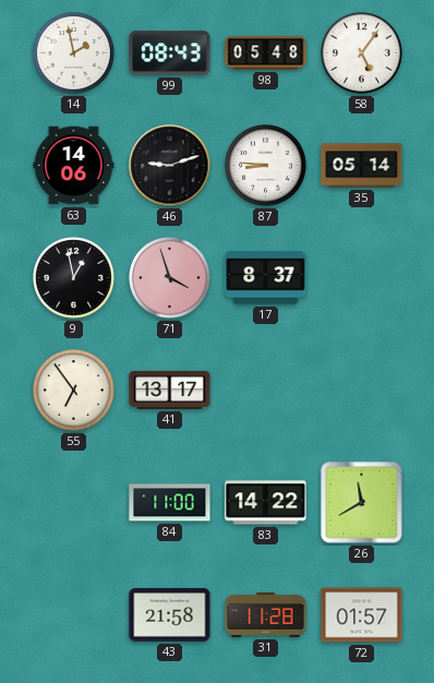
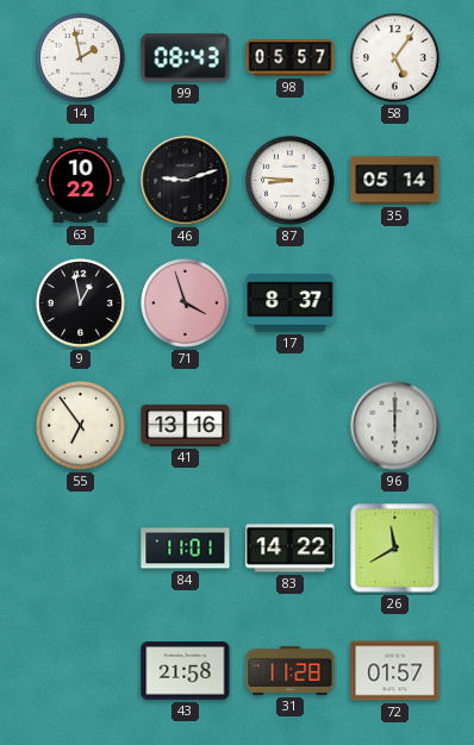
98: 05:48 -> 05:57
63: 14:06 -> 10:22
41: 13:17 -> 13:16
96: none -> 6:00
84: 11:00 -> 11:01
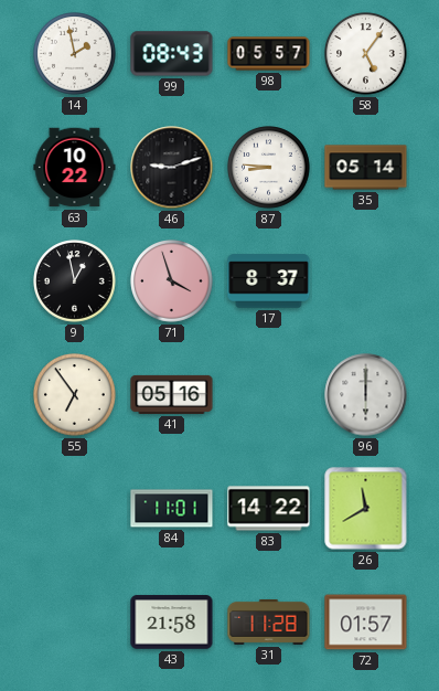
41: 13:16 -> 05:16
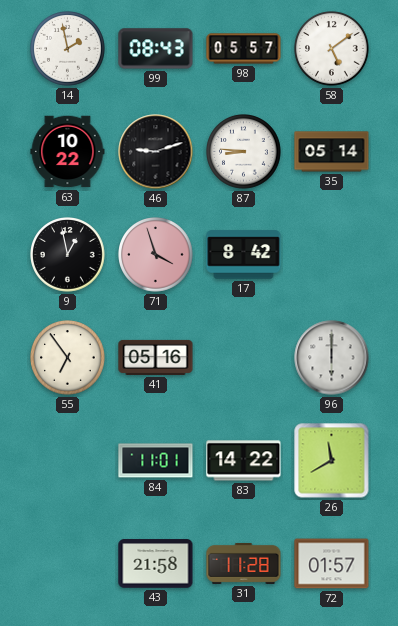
58: 5:06 -> 5:09
17: 8:37 -> 8:42
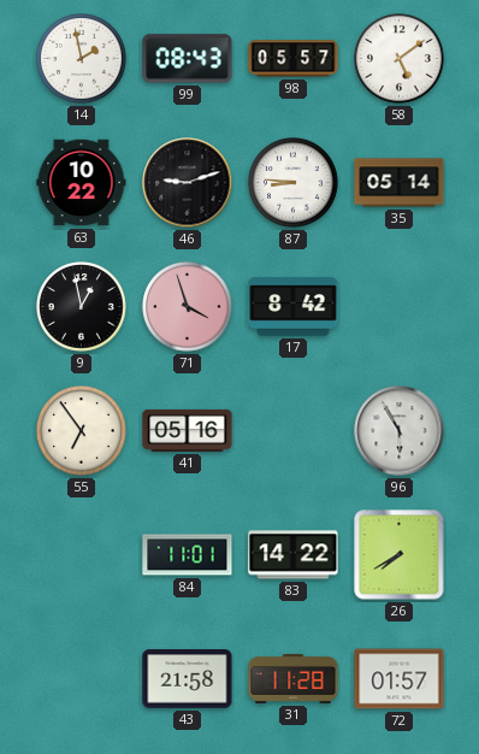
96: 6:00 -> 5:55
26: 11:40 -> 7:40
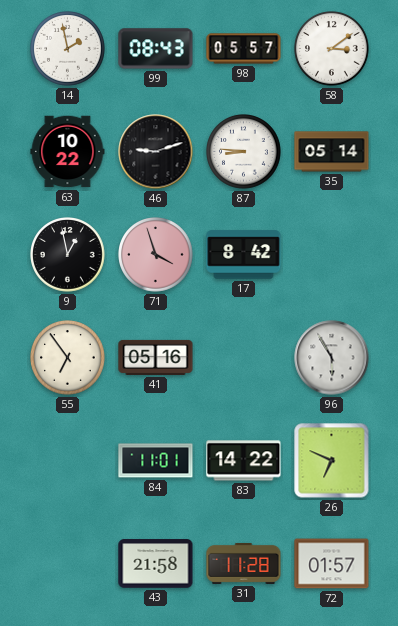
58: 5:09 -> 3:09
26: 7:40 -> 6:49
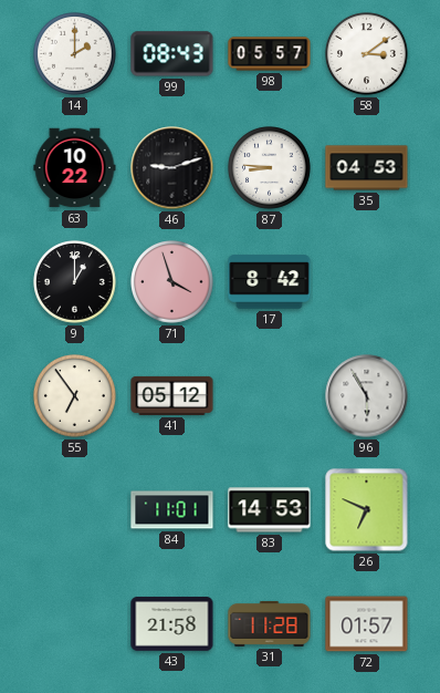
14: 1:58 -> 2:00
35: 05:14 -> 04:53
9: 12:58 -> 1:00
41: 05:16 -> 05:12
83: 14:22 -> 14:53
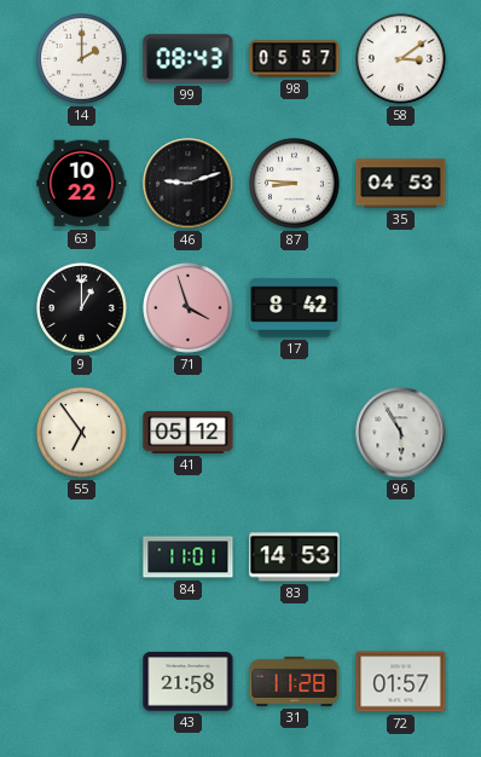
26: 6:49 -> none
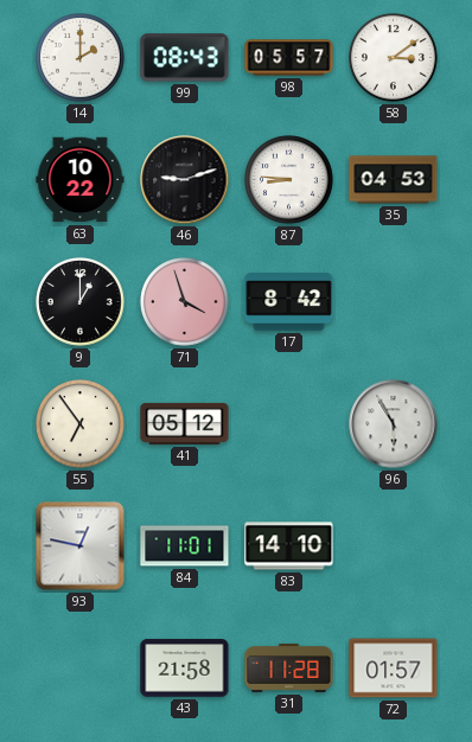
93: none -> 12:47
83: 14:53 -> 14:10
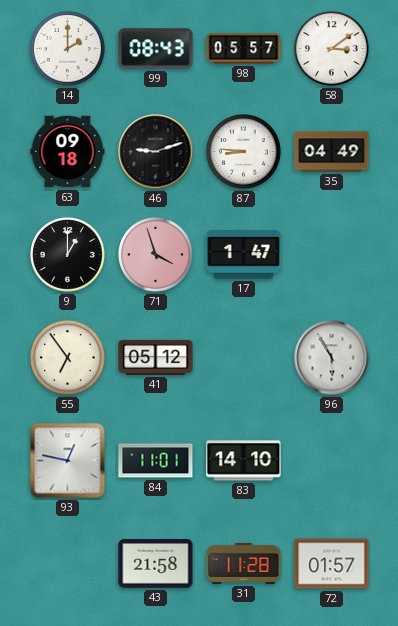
63: 10:22 -> 09:18
35: 04:53 -> 04:49
17: 8:42 -> 1:47
